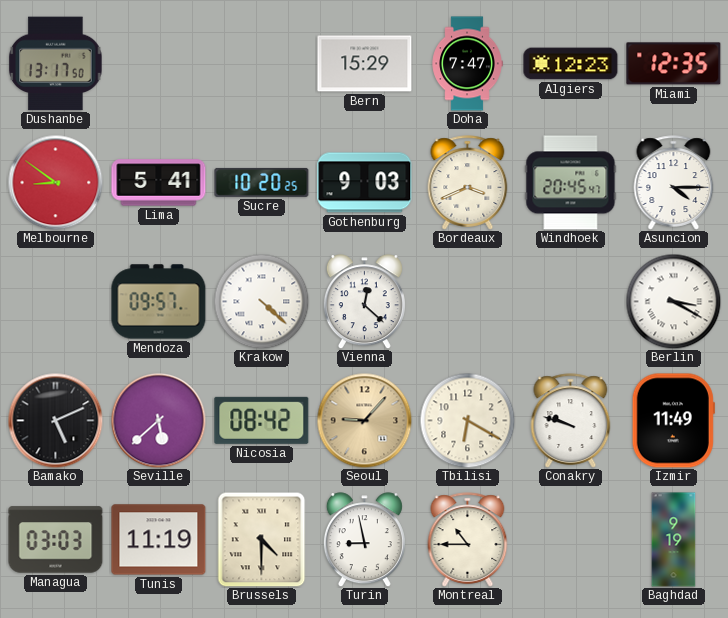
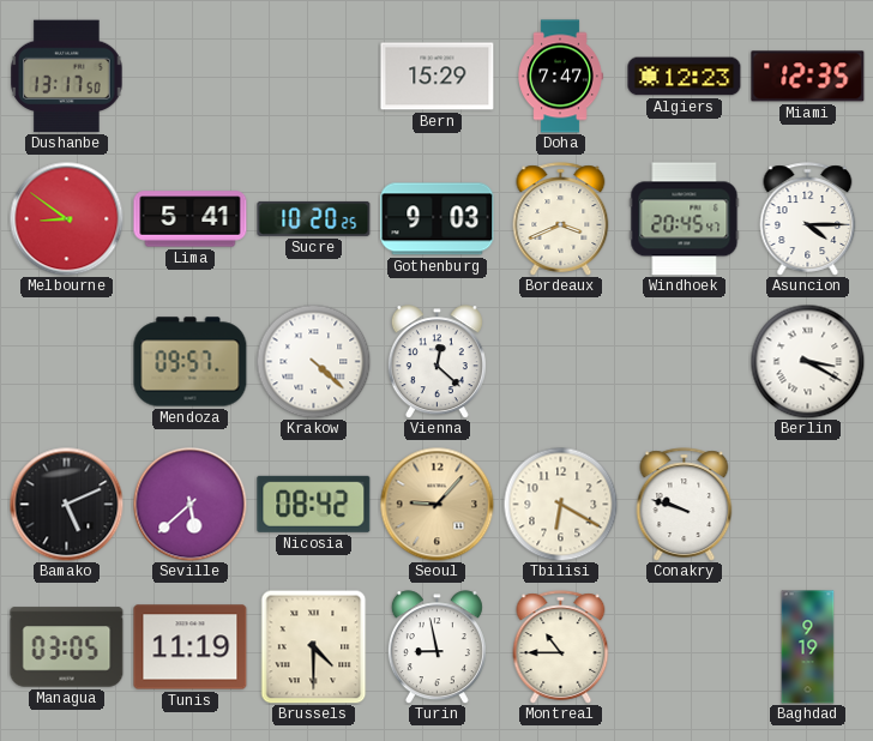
Izmir: 11:49 -> none
Managua: 03:03 -> 03:05
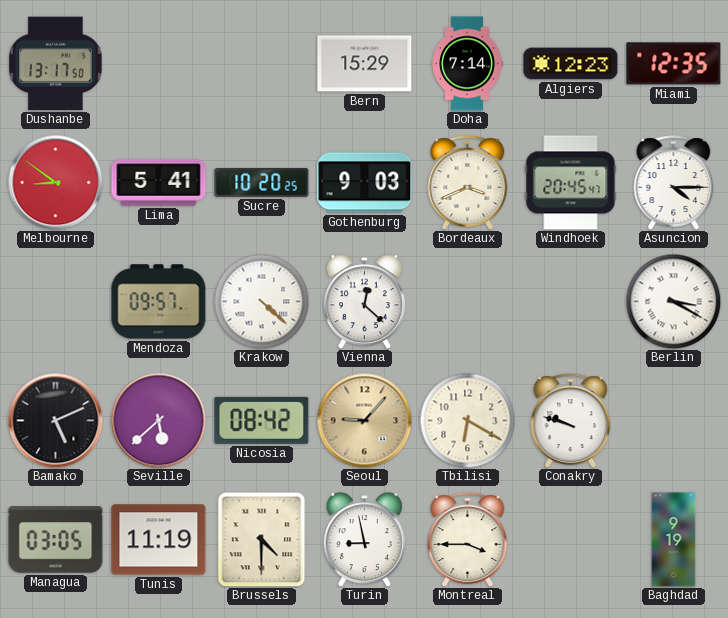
Doha: 7:47 -> 7:14
Montreal: 10:45 -> 3:45
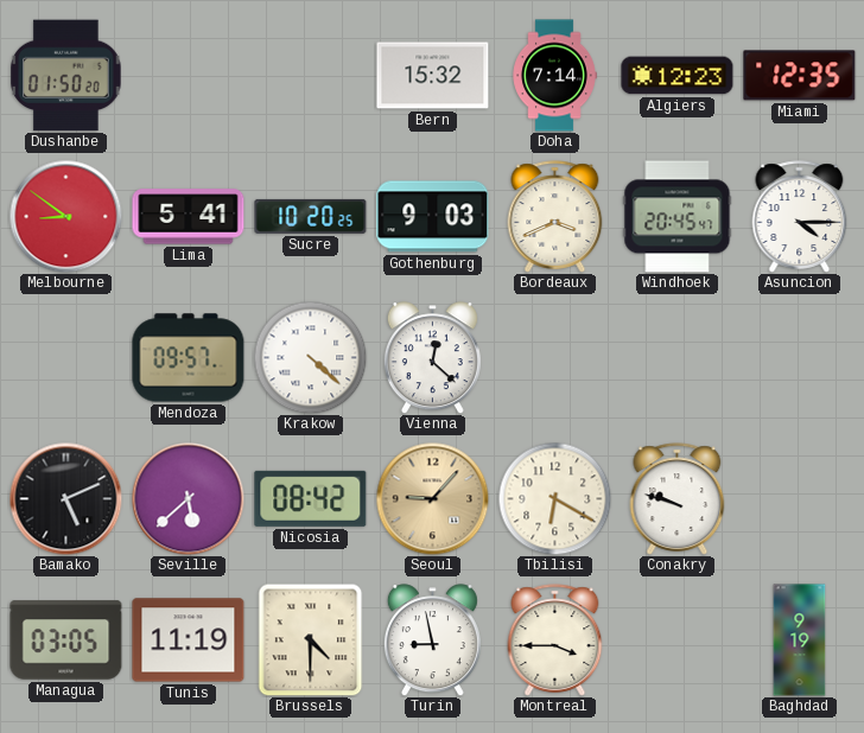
Dushanbe: 13:17 -> 01:50
Bern: 15:29 -> 15:32
Berlin: 3:20 -> none
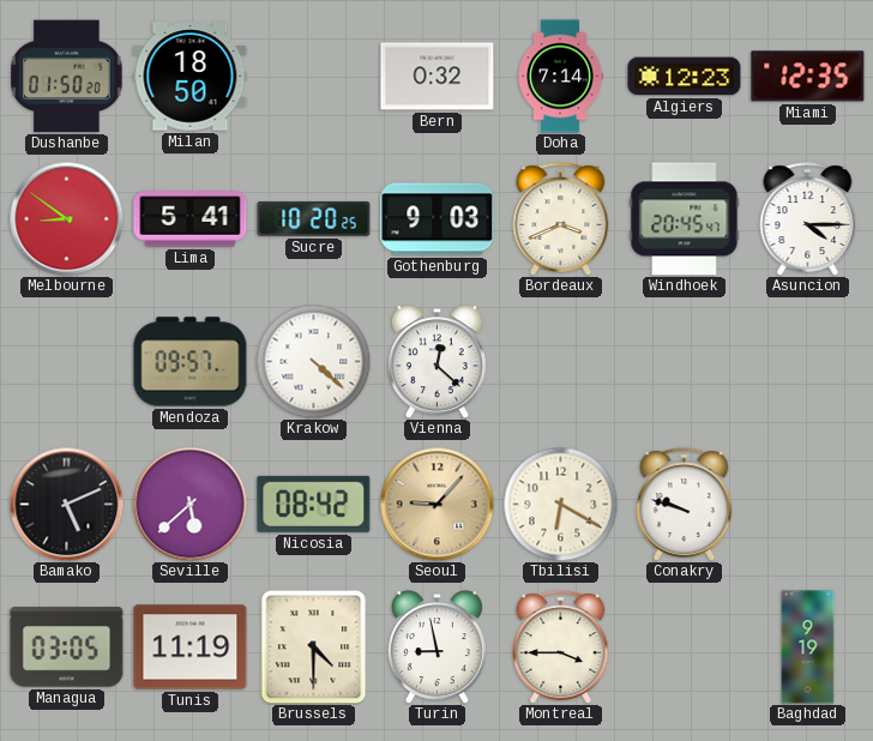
Milan: none -> 18:50
Bern: 15:32 -> 0:32
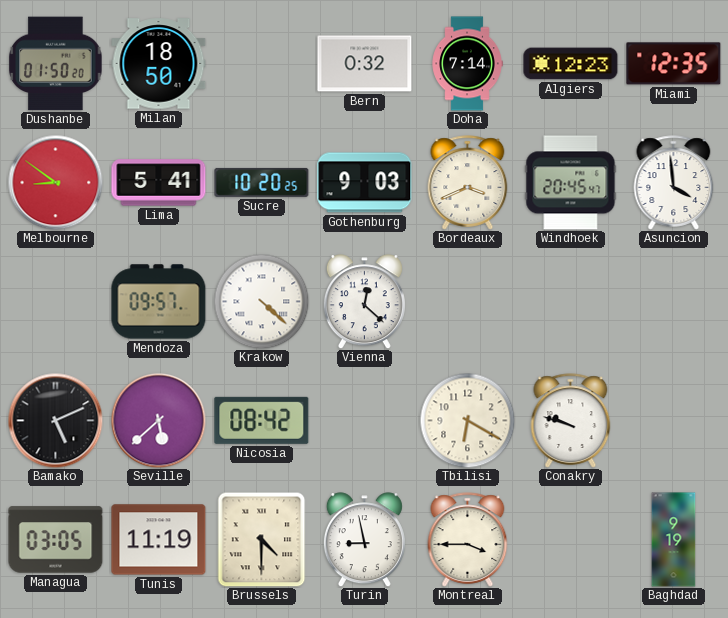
Asuncion: 4:15 -> 3:59
Seoul: 9:07 -> none
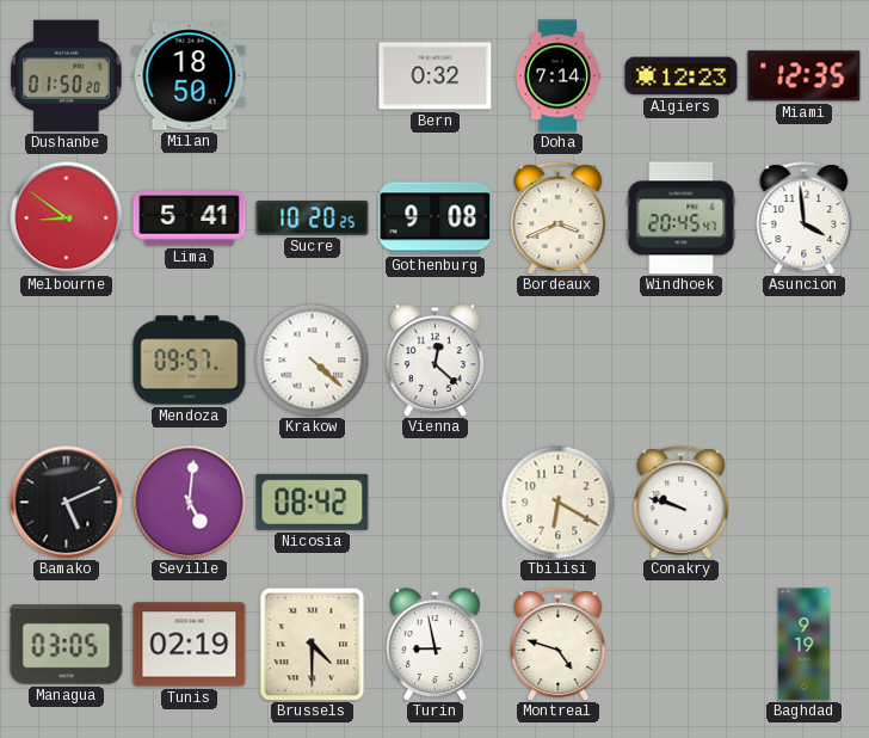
Gothenburg: 9:03 -> 9:08
Seville: 5:38 -> 5:01
Tunis: 11:19 -> 02:19
Montreal: 3:45 -> 4:48
